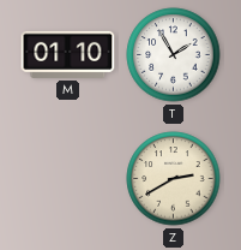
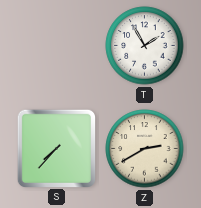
M: 01:10 -> none
S: none -> 7:37
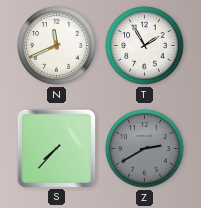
N: none -> 11:41
Z dial: cream -> grey
